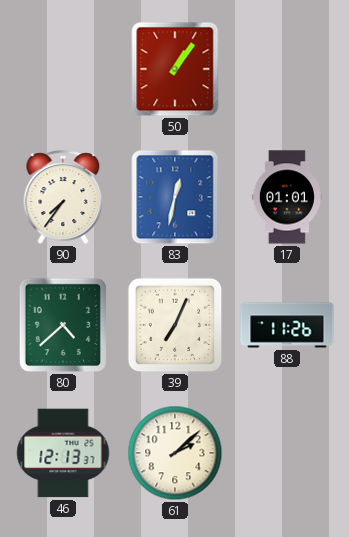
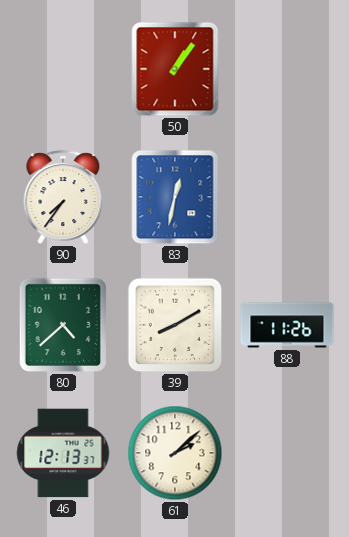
17: 01:01 -> none
39: 7:04 -> 8:10
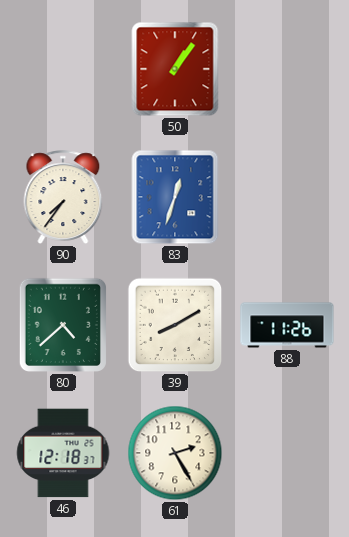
83: 12:32 -> 12:33
46: 12:13 -> 12:18
61: 2:08 -> 2:25
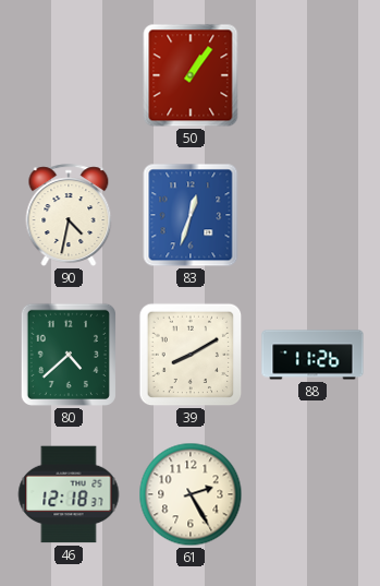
90: 7:36 -> 4:32
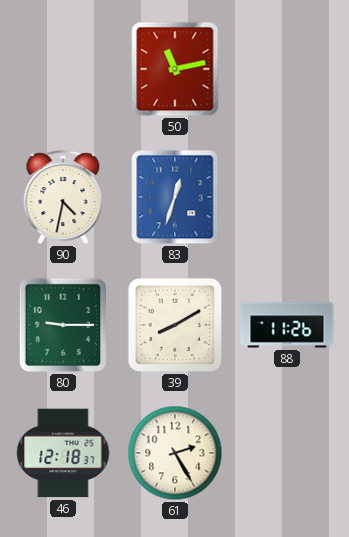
50: 1:06 -> 11:13
80: 4:38 -> 9:15
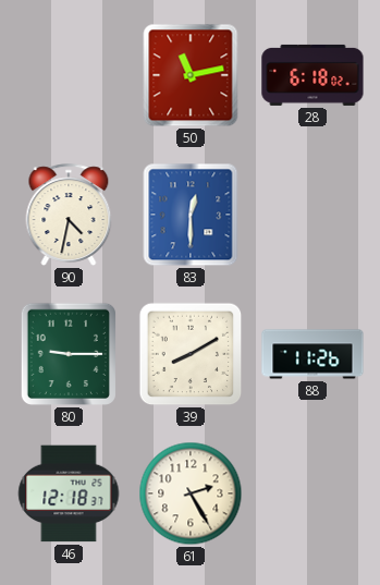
28: none -> 6:18
83: 12:33 -> 12:30
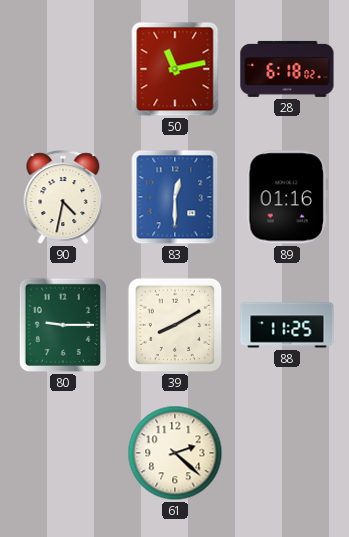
89: none -> 01:16
88: 11:26 -> 11:25
46: 12:18 -> none
61: 2:25 -> 2:22
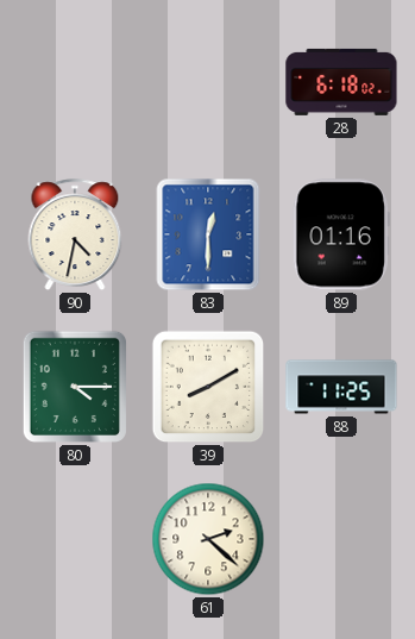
50: 11:13 -> none
80: 9:15 -> 4:15
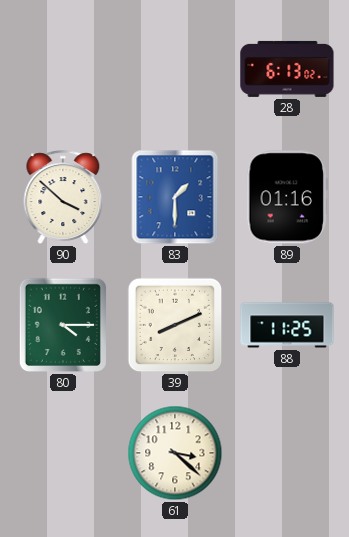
28: 6:18 -> 6:13
90: 4:32 -> 3:52
83: 12:30 -> 1:30
39: 8:10 -> 8:11
61: 2:22 -> 3:22
